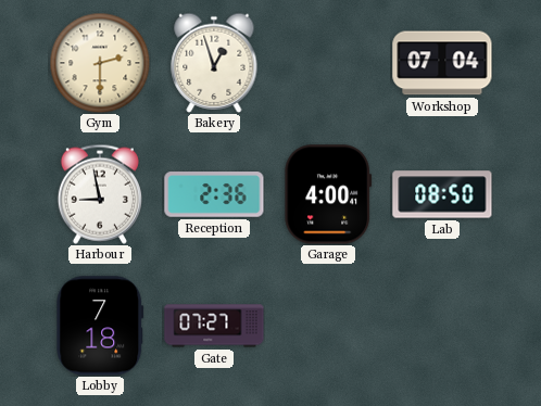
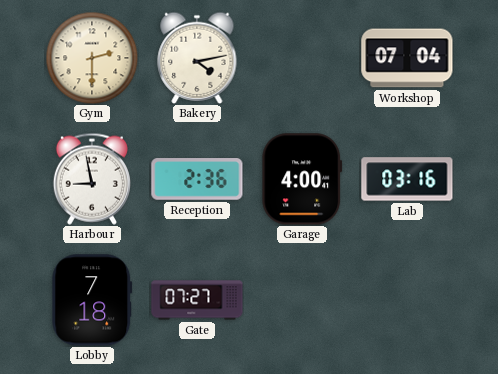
Bakery: 12:57 -> 4:13
Lab: 08:50 -> 03:16
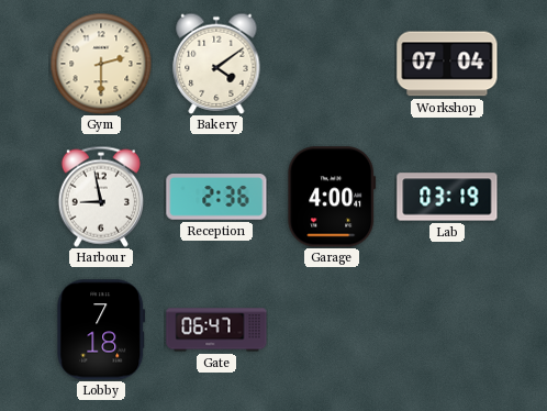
Bakery: 4:13 -> 4:09
Lab: 03:16 -> 03:19
Gate: 07:27 -> 06:47
